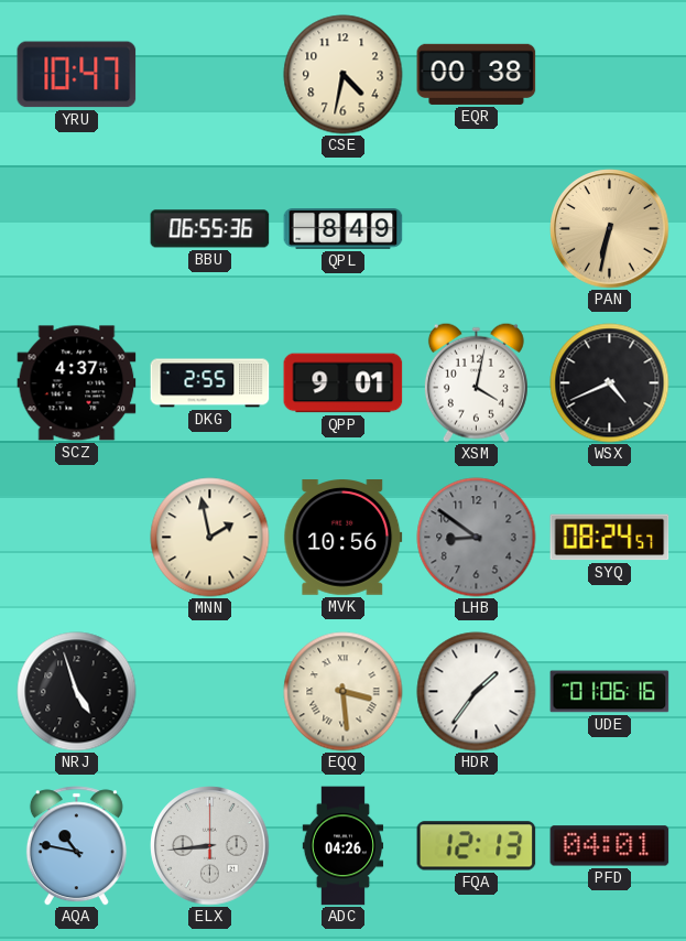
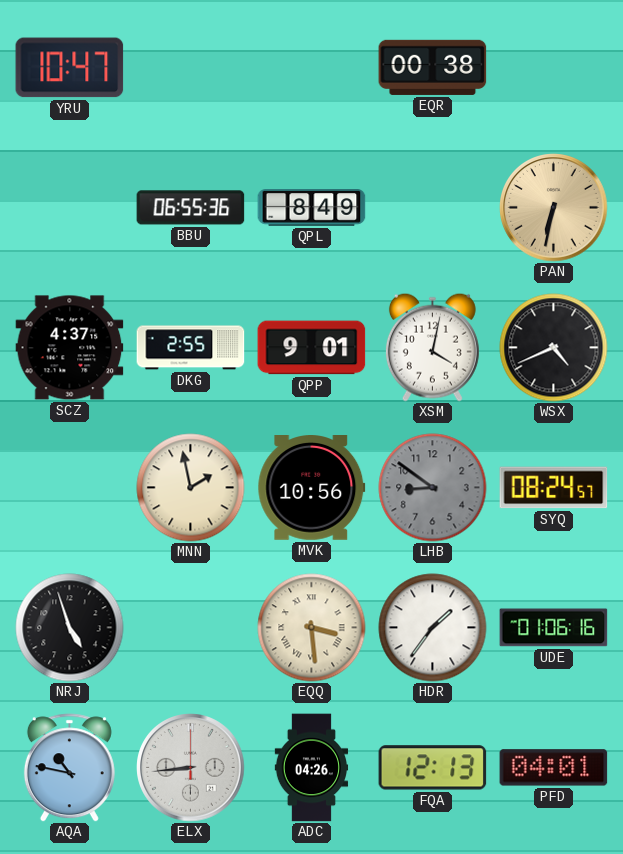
CSE: 4:32 -> none
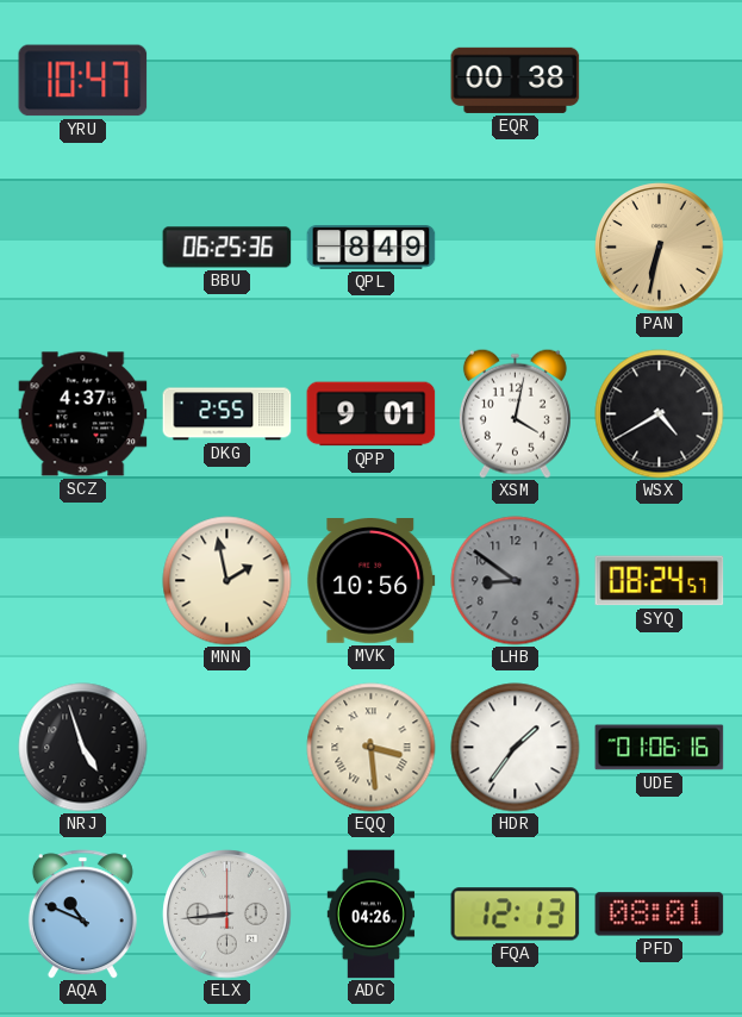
BBU: 06:55 -> 06:25
WSX: 4:41 -> 4:40
AQA: 10:47 -> 10:49
PFD: 04:01 -> 08:01
